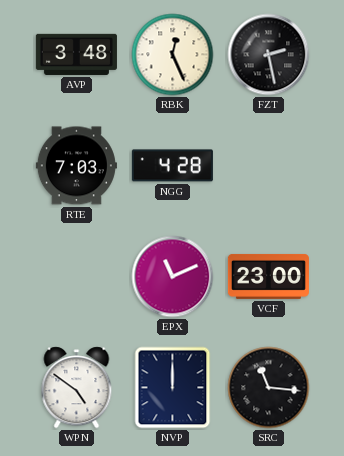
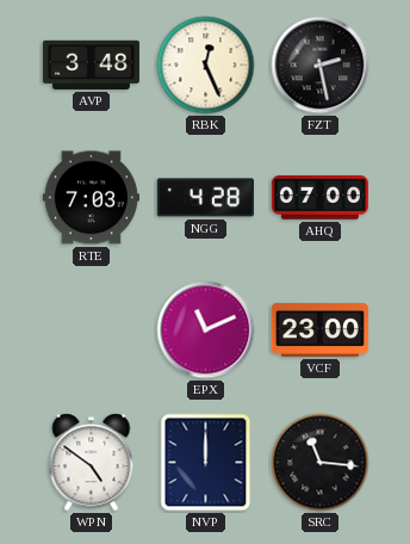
AHQ: none -> 07:00
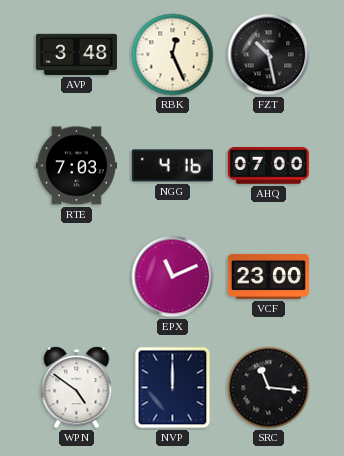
FZT: 2:28 -> 10:28
NGG: 4:28 -> 4:16
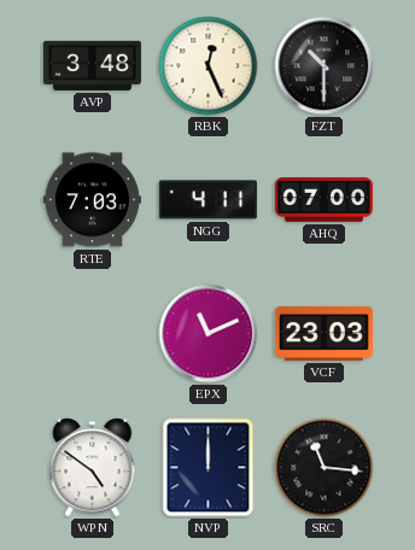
FZT: 10:28 -> 10:30
NGG: 4:16 -> 4:11
VCF: 23:00 -> 23:03
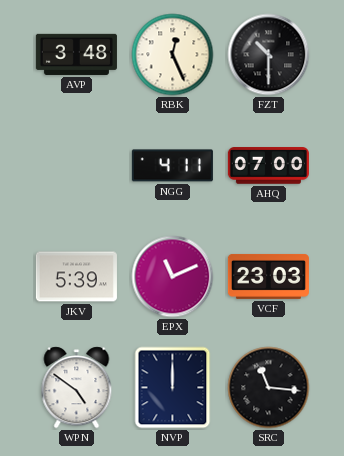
RTE: 7:03 -> none
JKV: none -> 5:39
